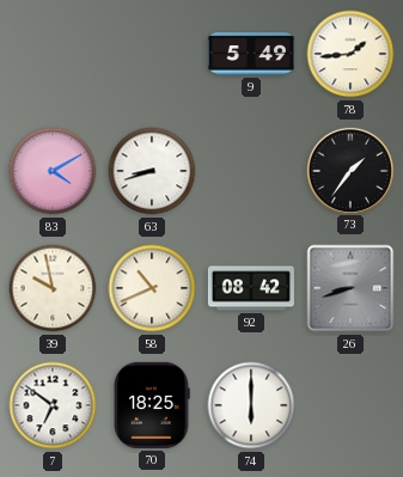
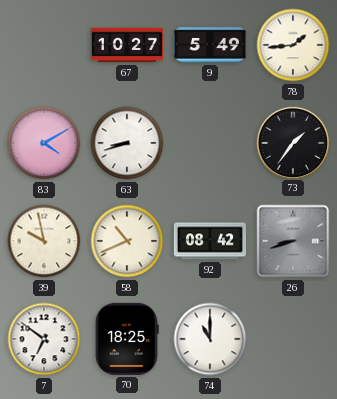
67: none -> 10:27
74: 6:00 -> 11:00
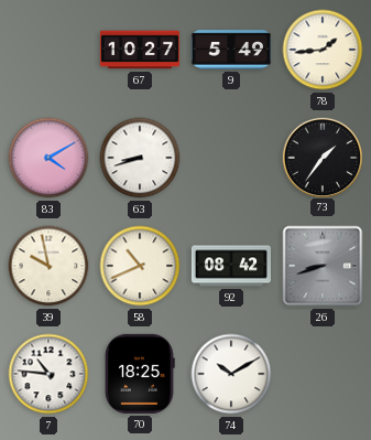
7: 6:51 -> 10:46
74: 11:00 -> 10:10
